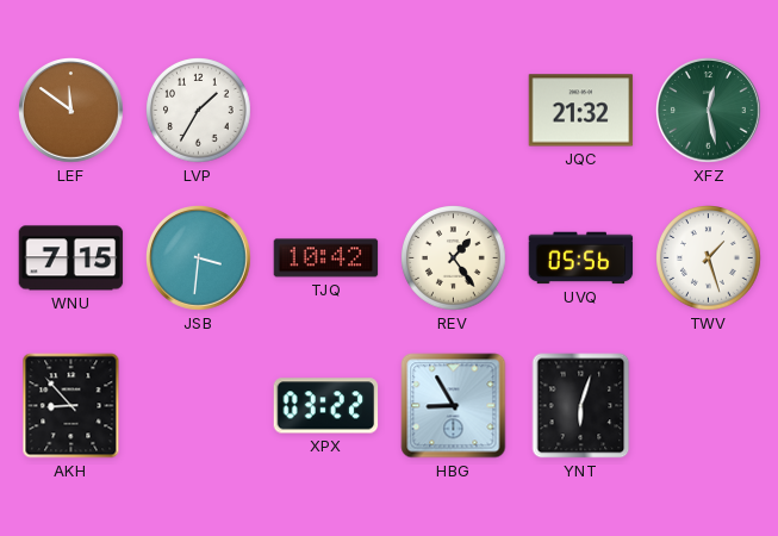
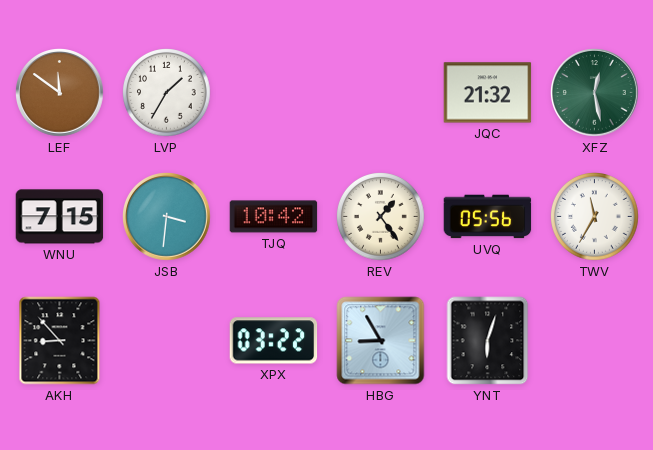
TWV: 1:27 -> 11:35
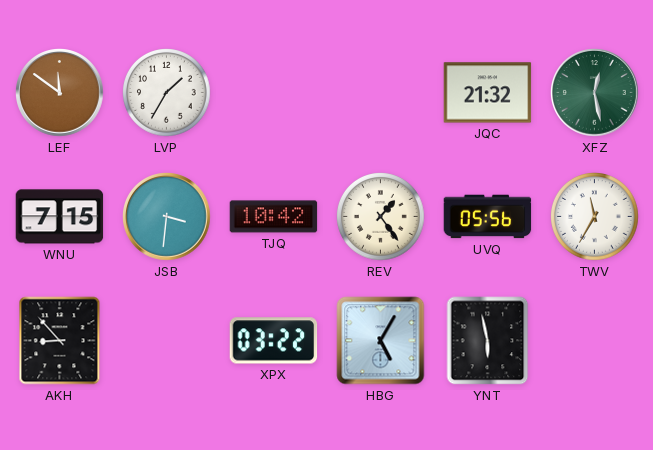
HBG: 8:55 -> 5:05
YNT: 6:03 -> 5:58
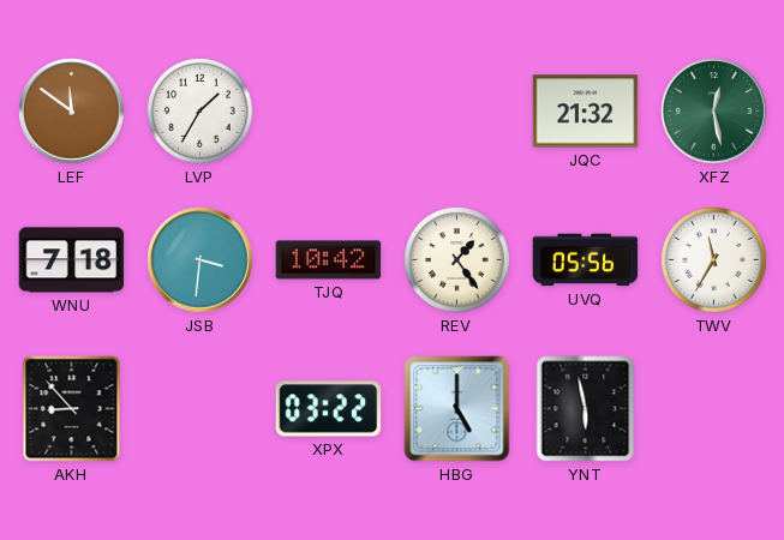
WNU: 7:15 -> 7:18
HBG: 5:05 -> 5:00
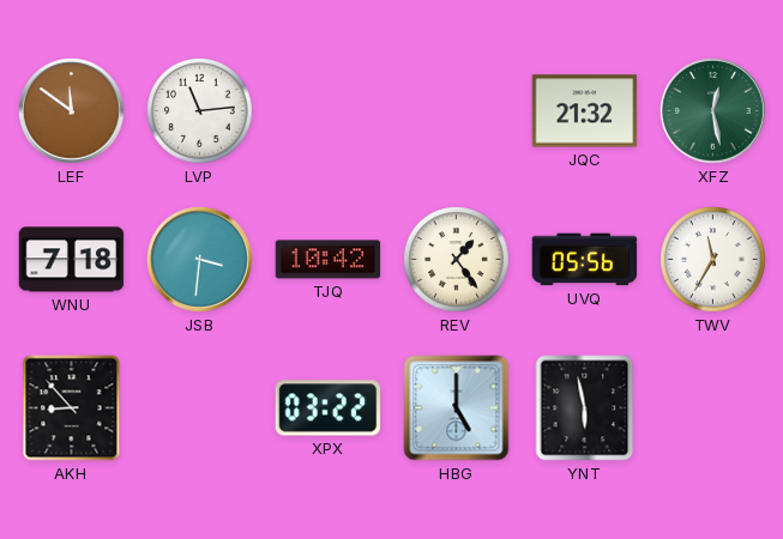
LVP: 1:35 -> 11:14
